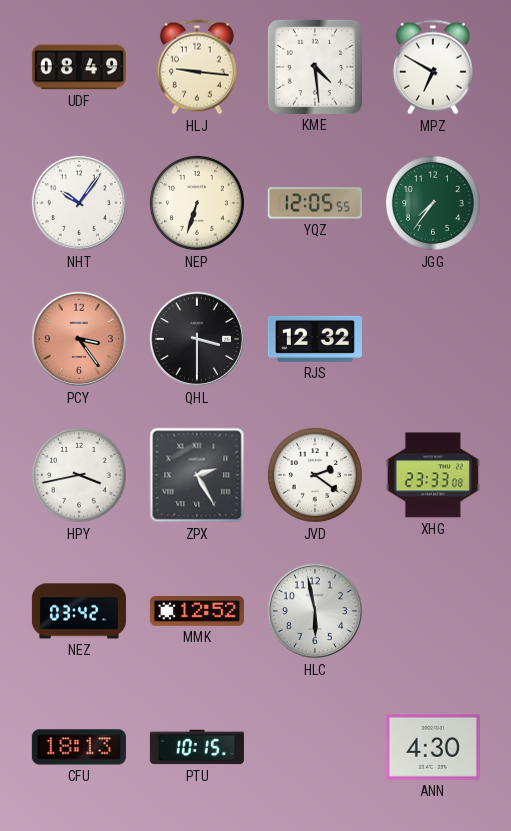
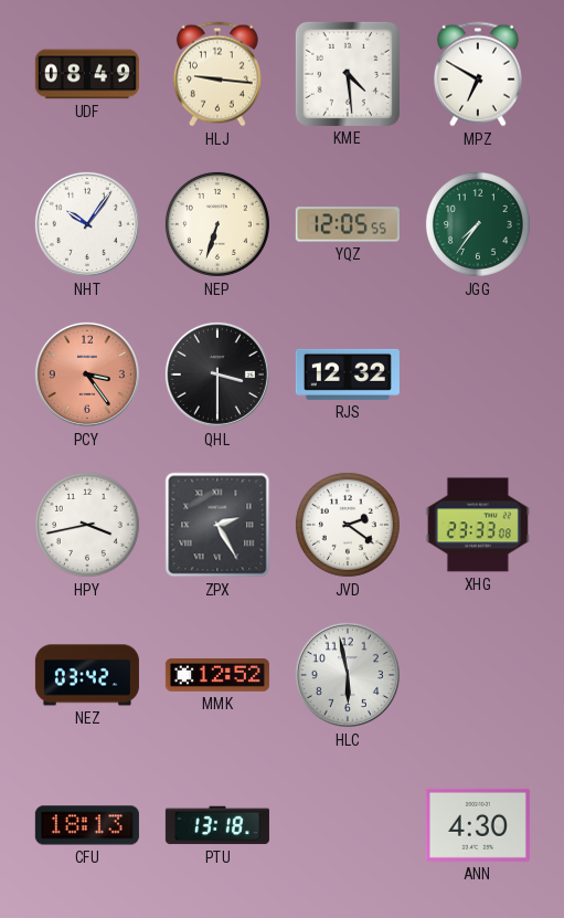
PTU: 10:15 -> 13:18
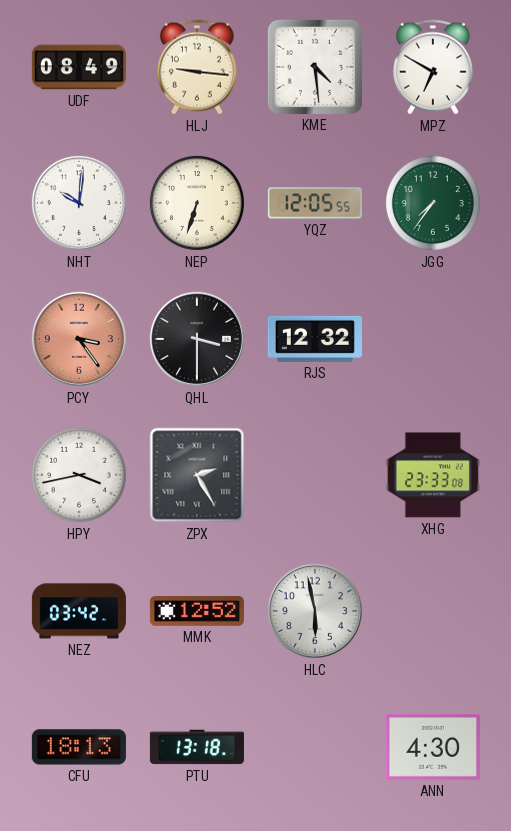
NHT: 10:06 -> 10:01
JVD: 2:21 -> none
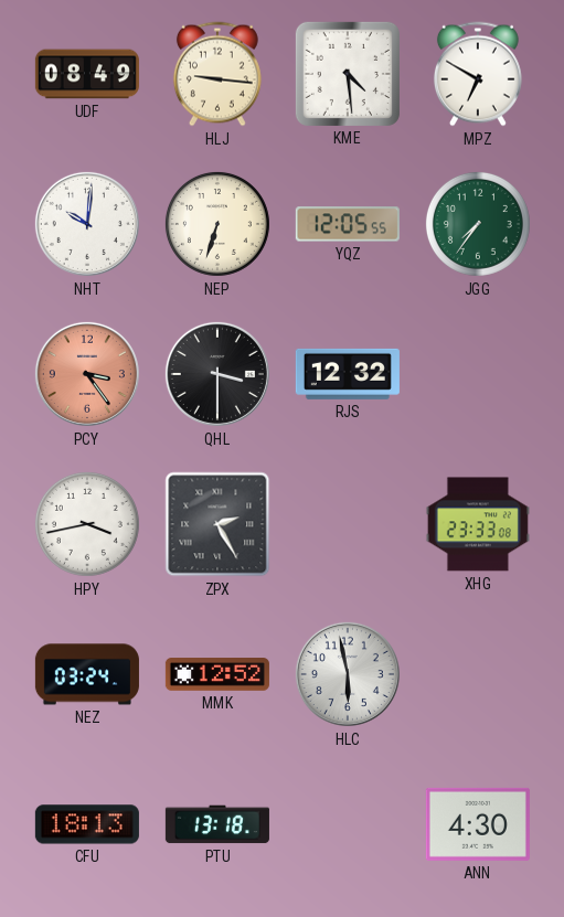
NEZ: 03:42 -> 03:24
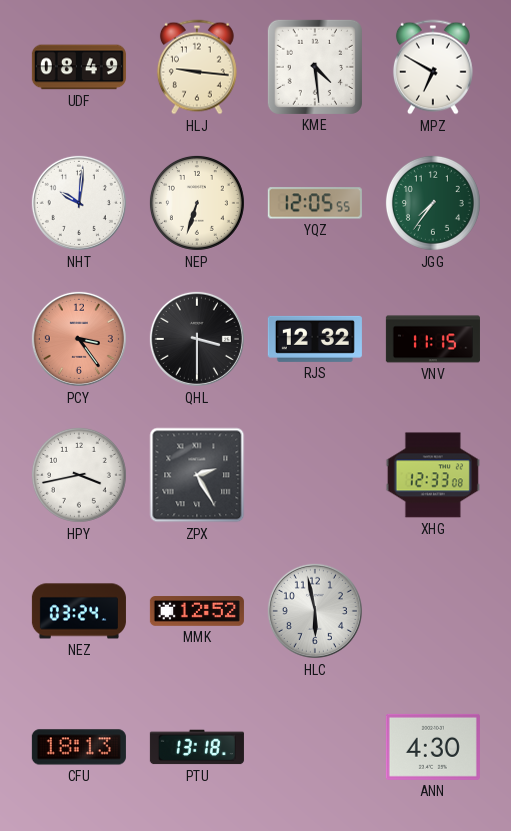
VNV: none -> 11:15
XHG: 23:33 -> 12:33
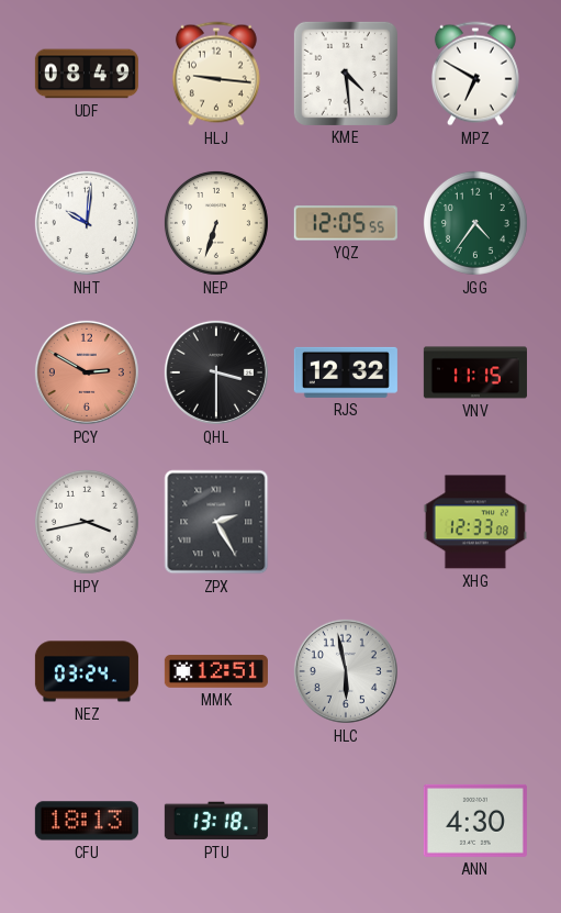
JGG: 7:36 -> 4:36
PCY: 3:24 -> 2:50
MMK: 12:52 -> 12:51
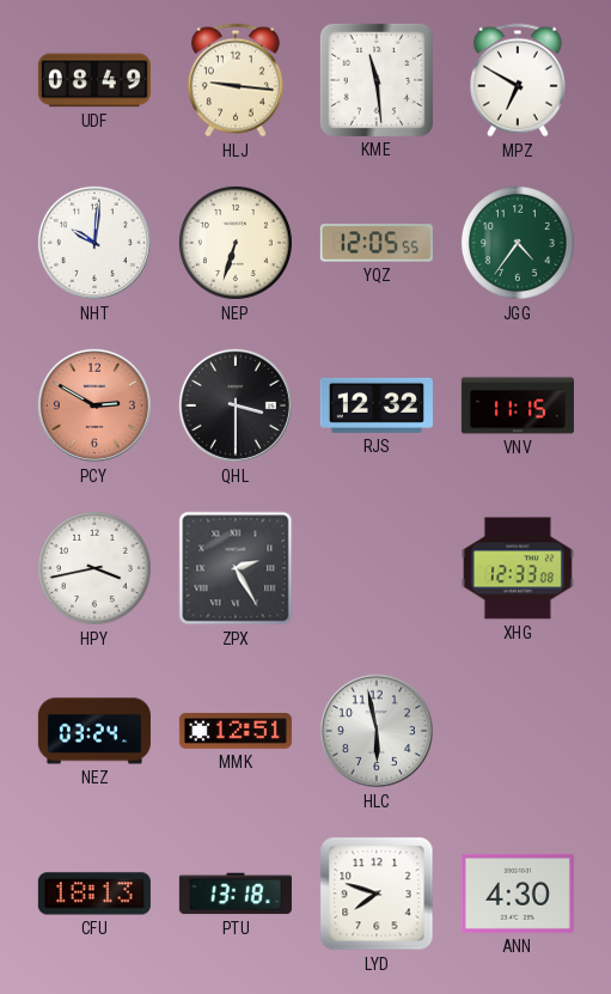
KME: 4:29 -> 11:29
LYD: none -> 7:48
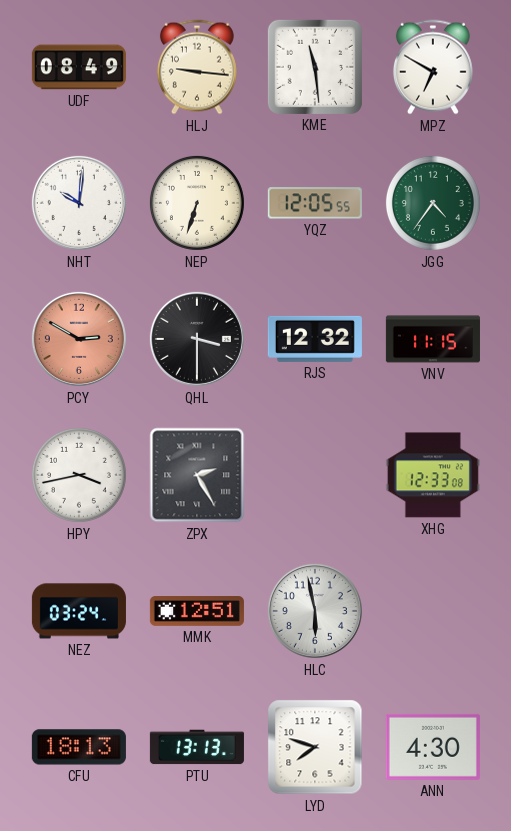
PTU: 13:18 -> 13:13
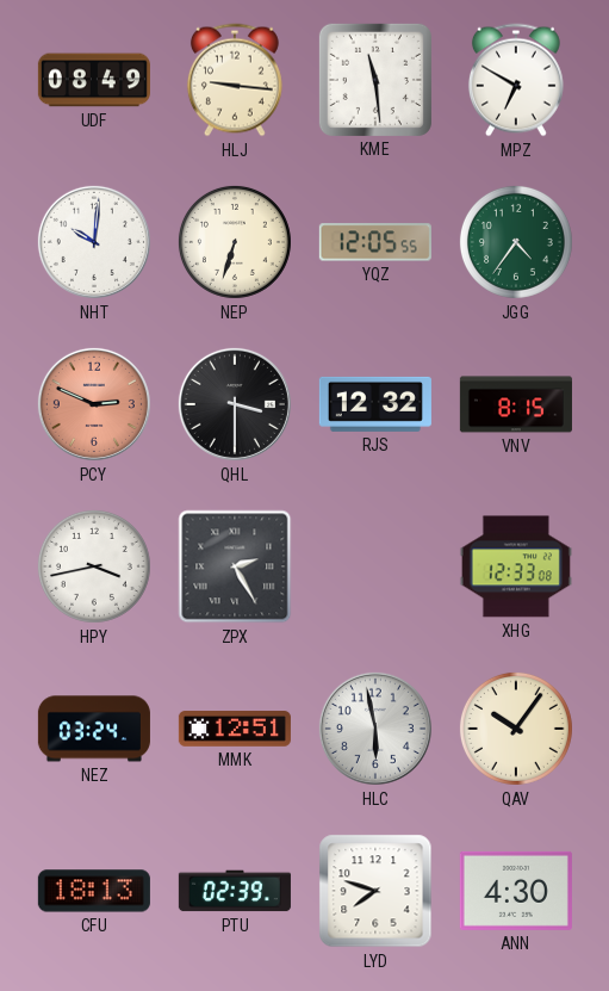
PCY: 2:50 -> 2:49
VNV: 11:15 -> 8:15
QAV: none -> 10:06
PTU: 13:13 -> 02:39
